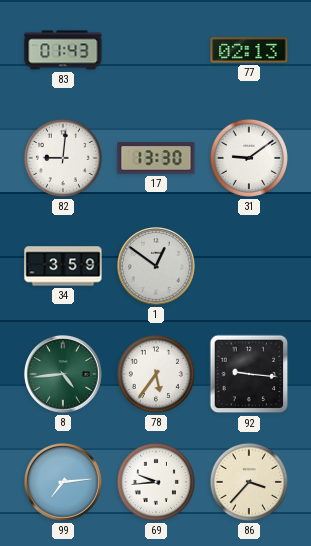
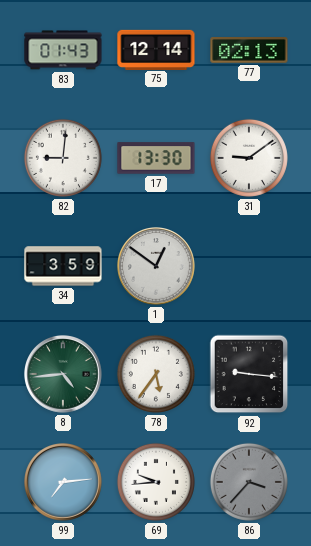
75: none -> 12:14
86 dial: cream -> grey
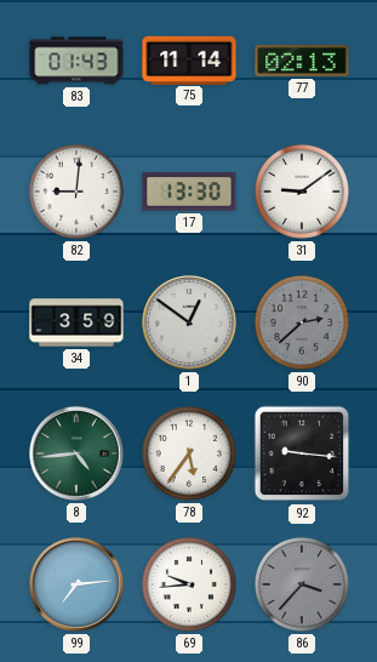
75: 12:14 -> 11:14
90: none -> 2:38
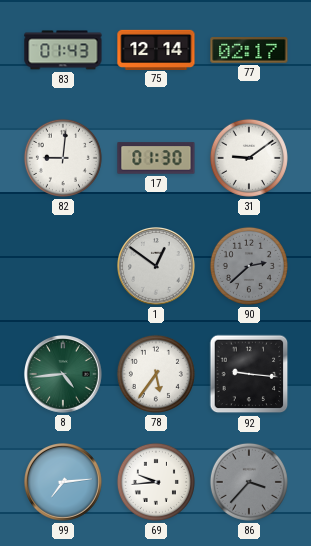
75: 11:14 -> 12:14
77: 02:13 -> 02:17
17: 13:30 -> 01:30
34: 3:59 -> none
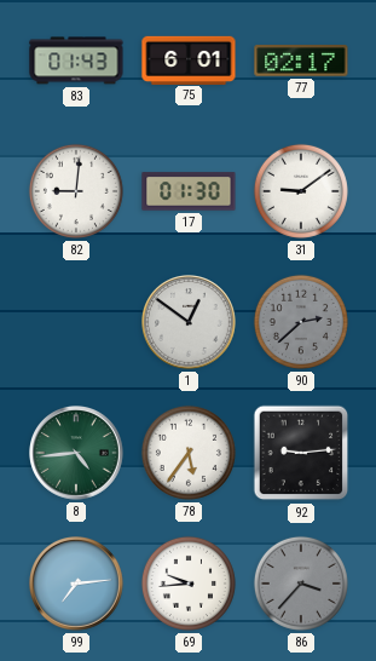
75: 12:14 -> 6:01
92: 9:16 -> 9:14
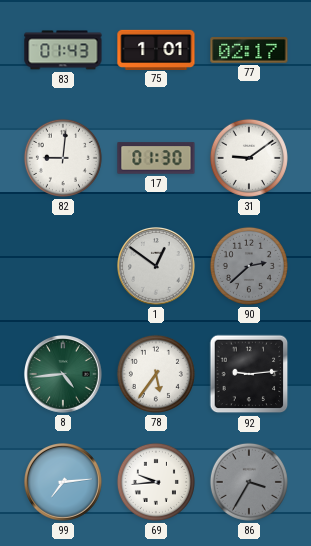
75: 6:01 -> 1:01
86: 3:37 -> 3:35
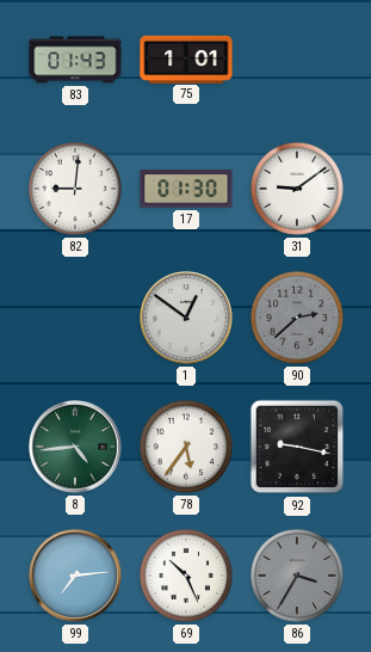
77: 02:17 -> none
92: 9:14 -> 9:17
69: 9:44 -> 10:26
